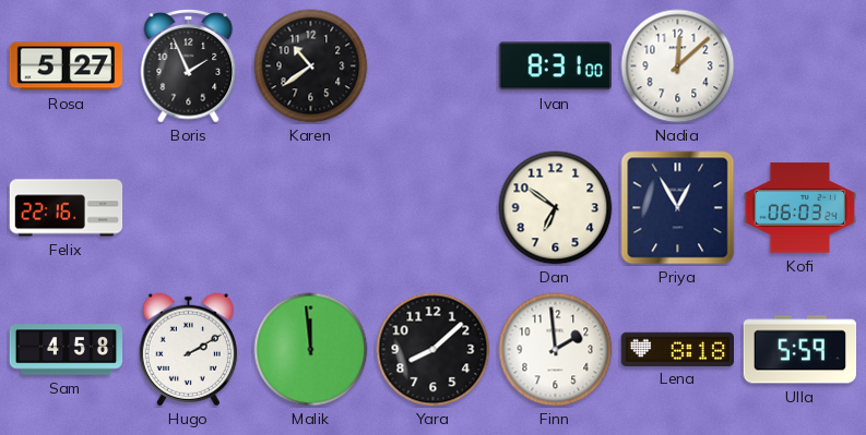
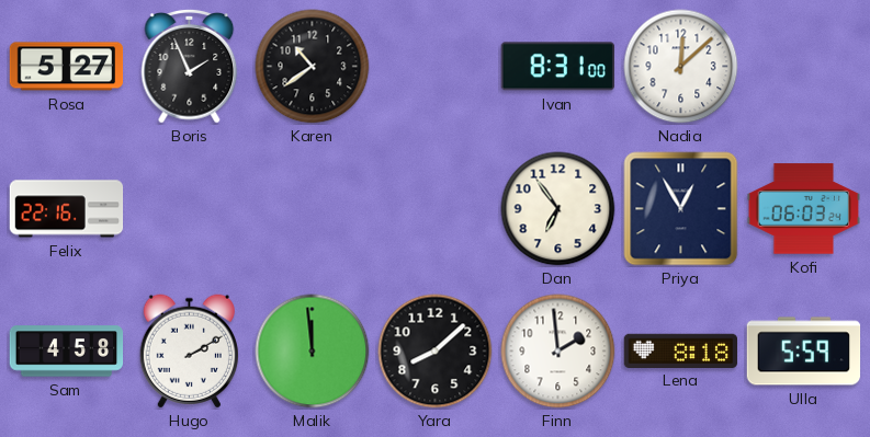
Dan: 6:51 -> 6:54
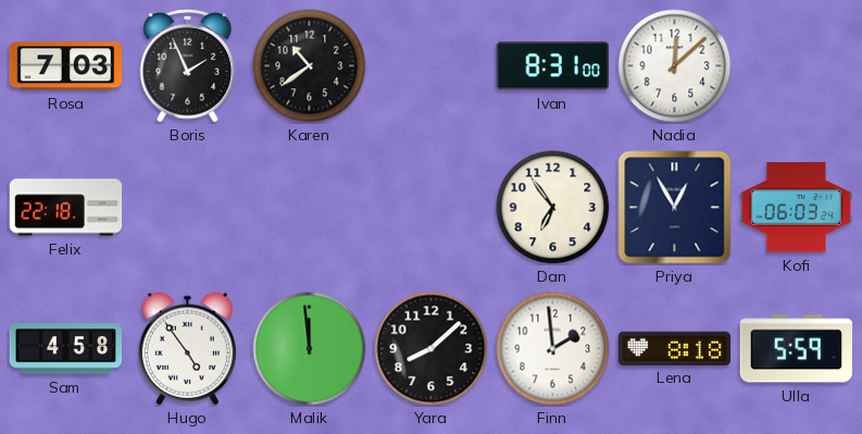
Rosa: 5:27 -> 7:03
Felix: 22:16 -> 22:18
Hugo: 2:10 -> 4:54
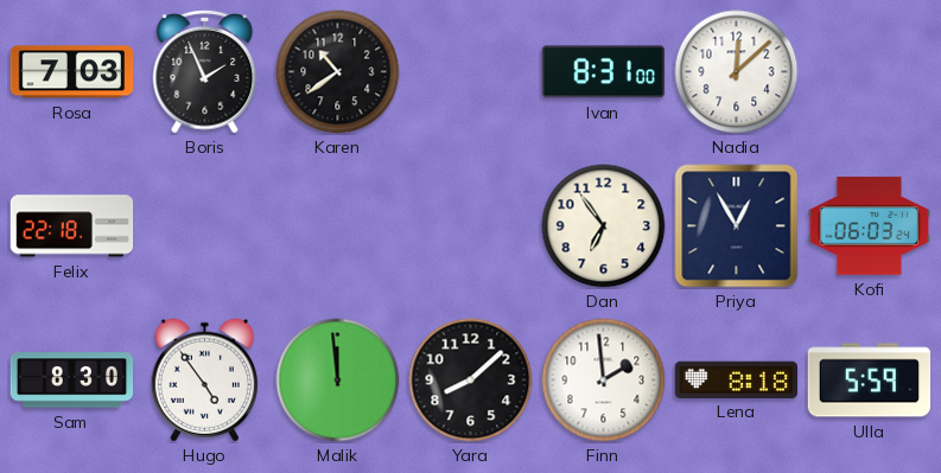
Sam: 4:58 -> 8:30
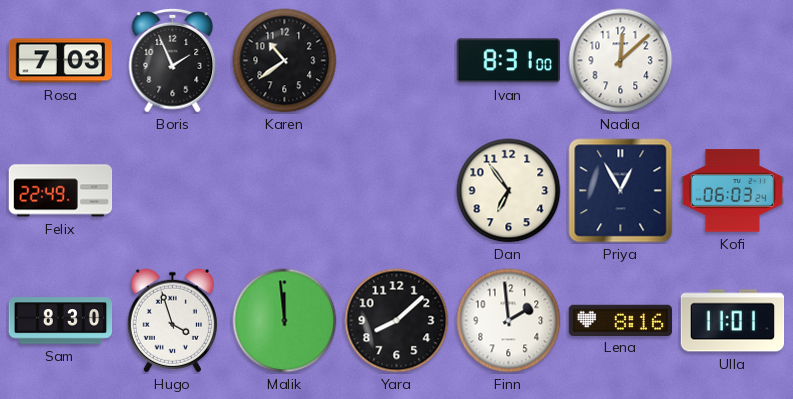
Felix: 22:18 -> 22:49
Hugo: 4:54 -> 3:57
Lena: 8:18 -> 8:16
Ulla: 5:59 -> 11:01
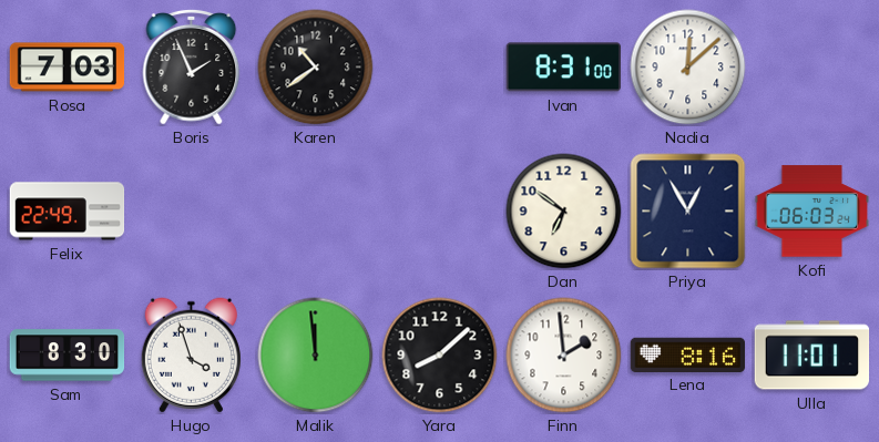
Dan: 6:54 -> 6:51
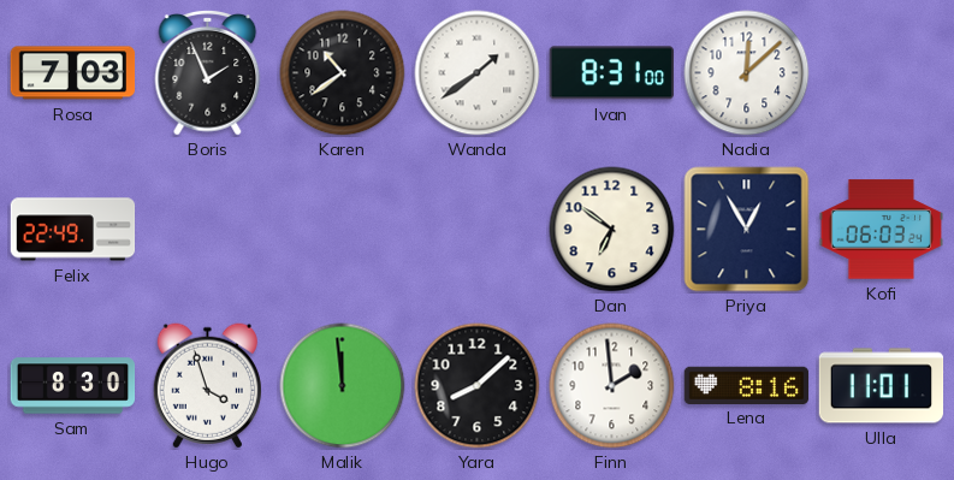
Wanda: none -> 1:39
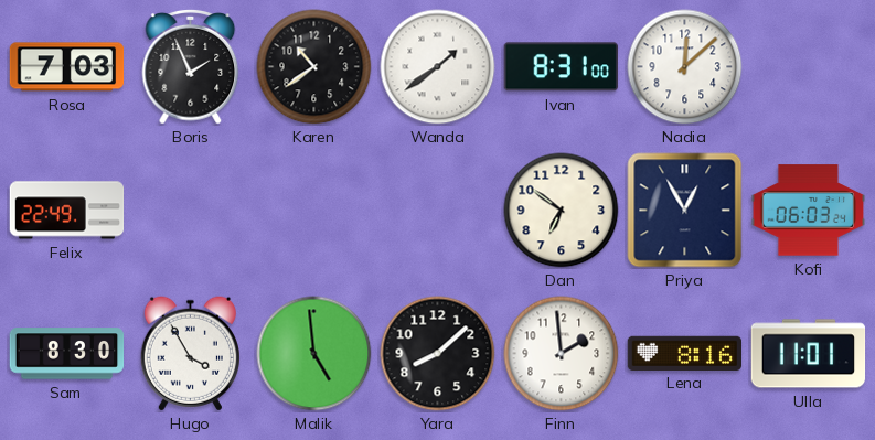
Hugo: 3:57 -> 3:55
Malik: 11:59 -> 4:59
